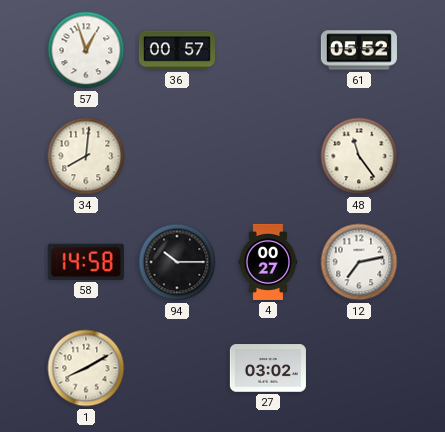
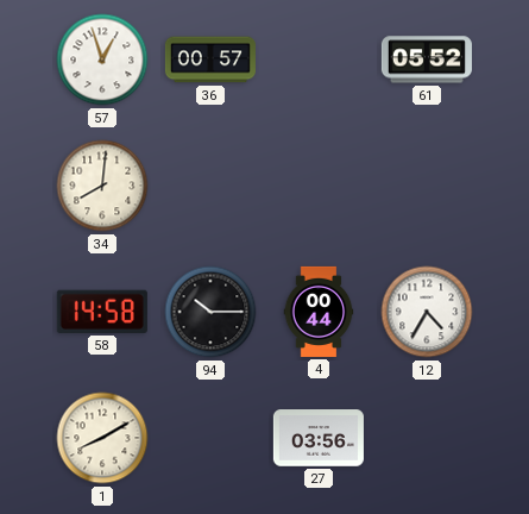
48: 11:24 -> none
4: 00:27 -> 00:44
12: 7:13 -> 4:35
27: 03:02 -> 03:56
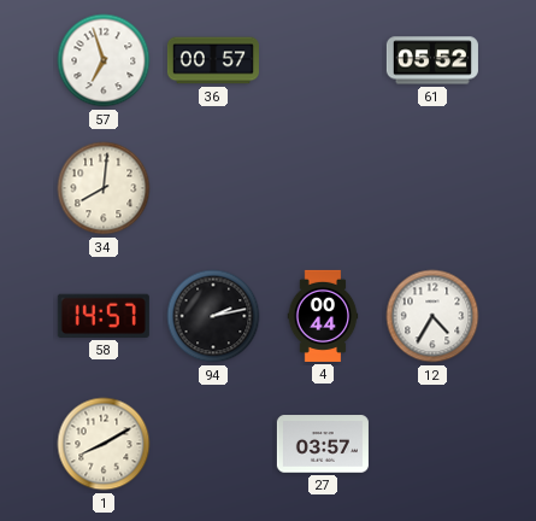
57: 12:57 -> 6:57
58: 14:58 -> 14:57
94: 10:15 -> 2:13
27: 03:56 -> 03:57
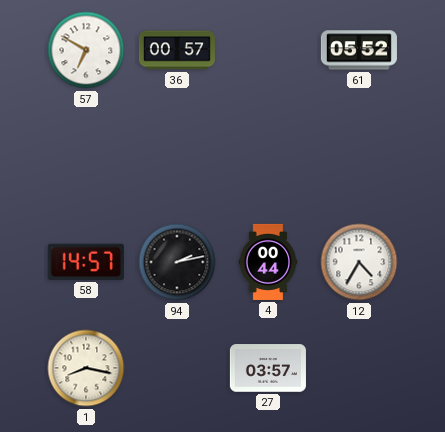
57: 6:57 -> 6:50
34: 8:01 -> none
1: 8:10 -> 8:17
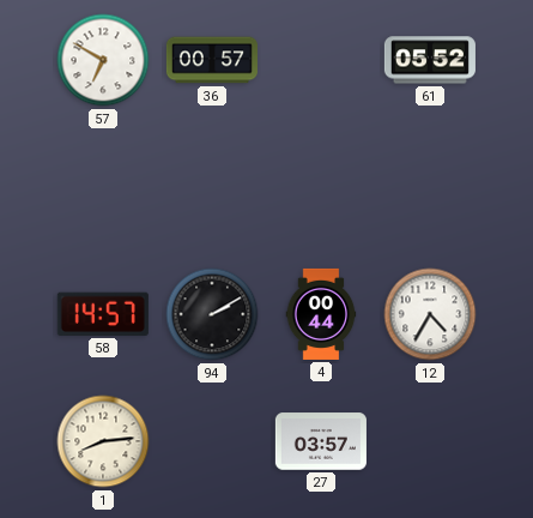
94: 2:13 -> 2:10
1: 8:17 -> 8:14
